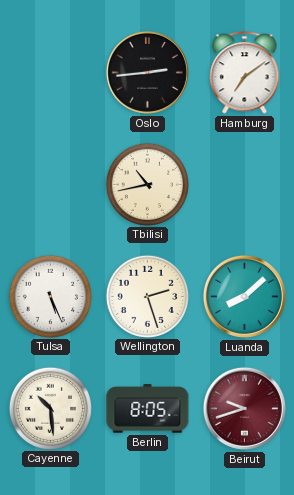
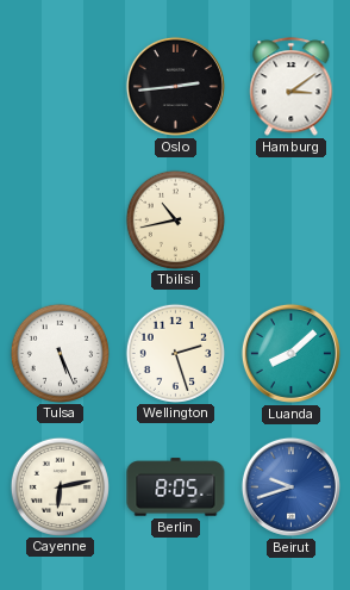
Hamburg: 7:09 -> 3:09
Cayenne: 10:29 -> 6:13
Beirut dial: burgundy -> blue
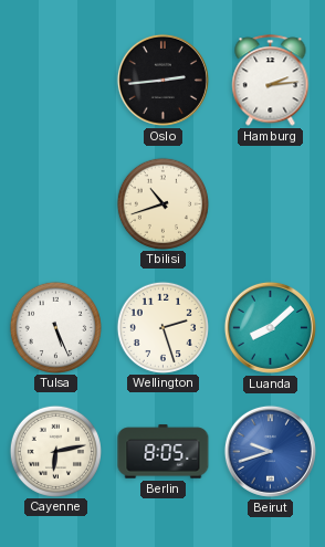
Hamburg: 3:09 -> 2:14
Tbilisi: 10:43 -> 10:42
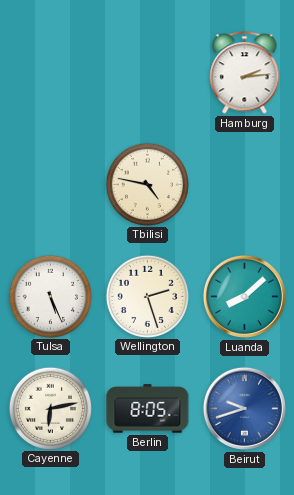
Oslo: 2:44 -> none
Tbilisi: 10:42 -> 4:47
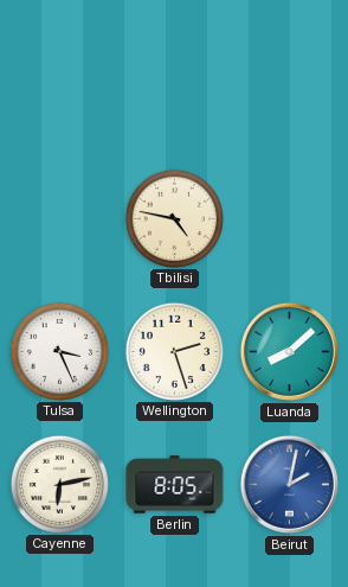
Hamburg: 2:14 -> none
Tulsa: 5:26 -> 3:26
Beirut: 9:42 -> 2:02
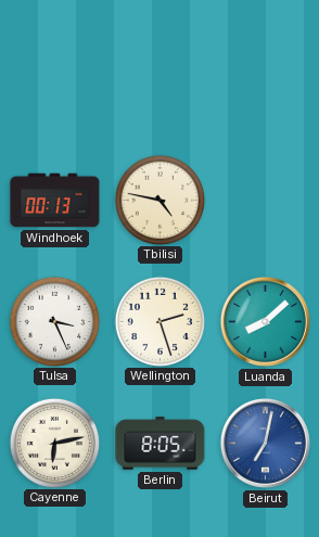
Windhoek: none -> 00:13
Beirut: 2:02 -> 7:02
